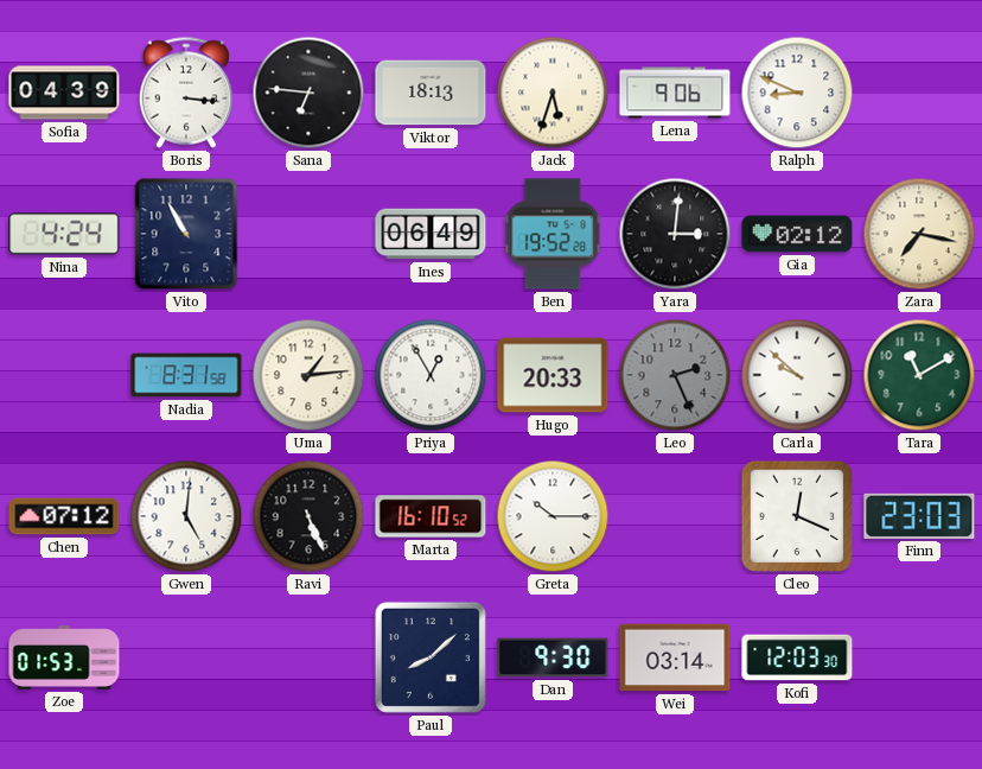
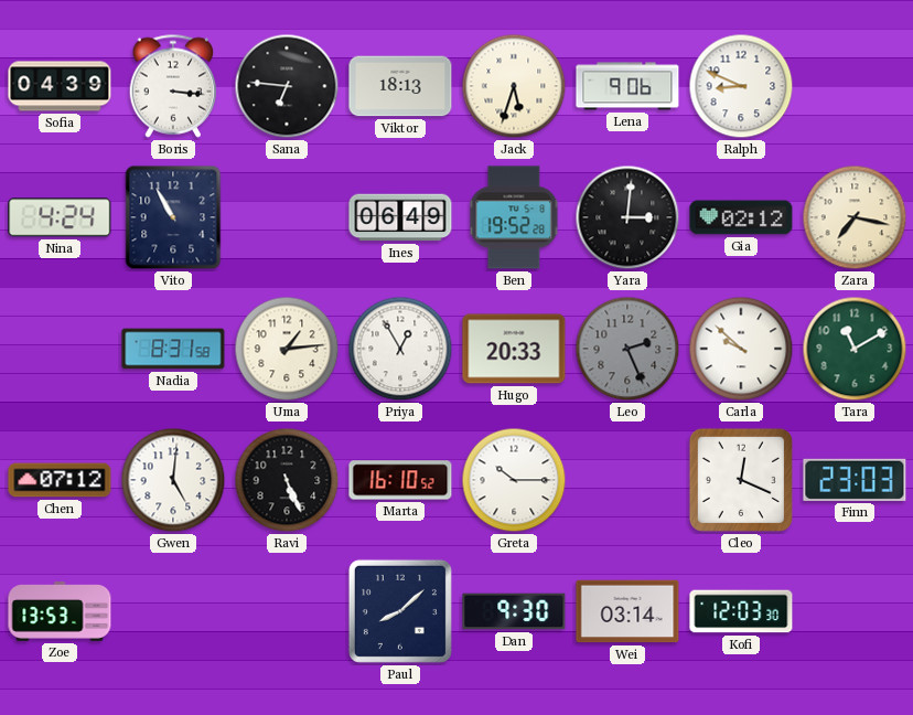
Zoe: 01:53 -> 13:53
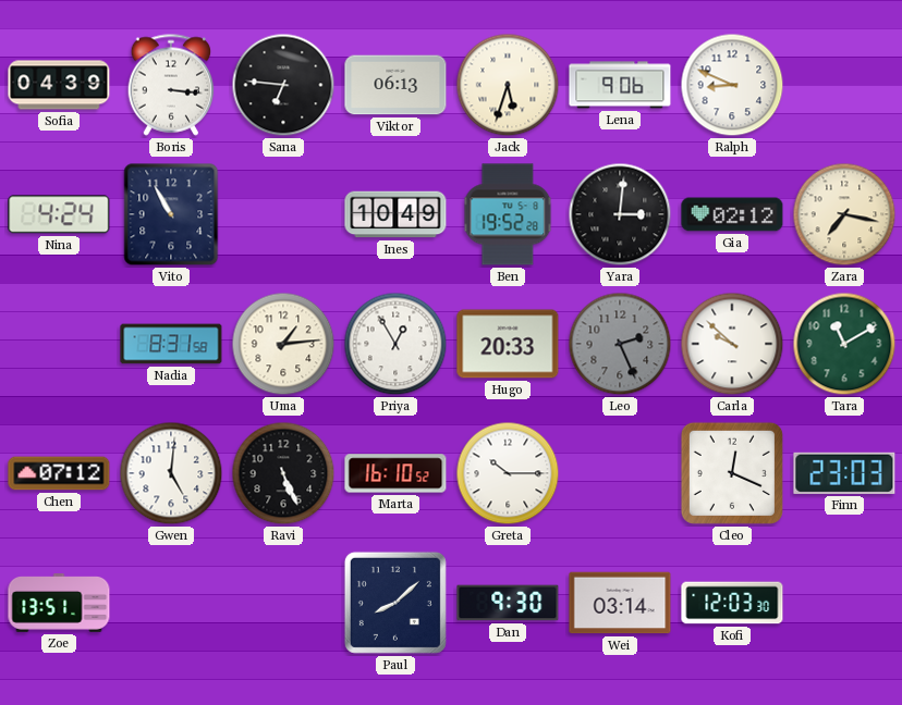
Viktor: 18:13 -> 06:13
Ines: 06:49 -> 10:49
Zoe: 13:53 -> 13:51
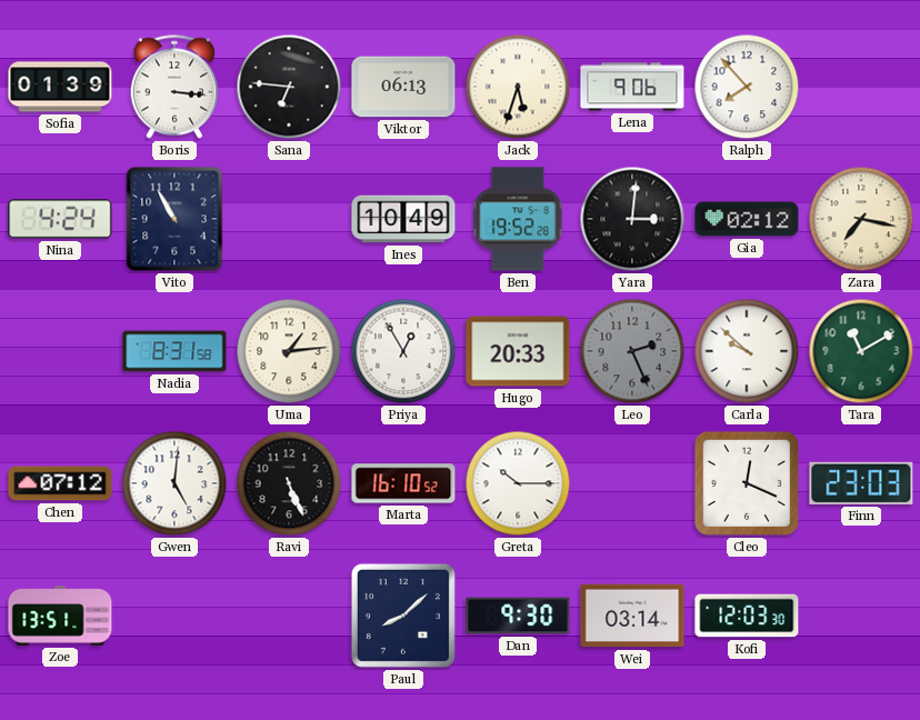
Sofia: 04:39 -> 01:39
Ralph: 8:49 -> 7:53
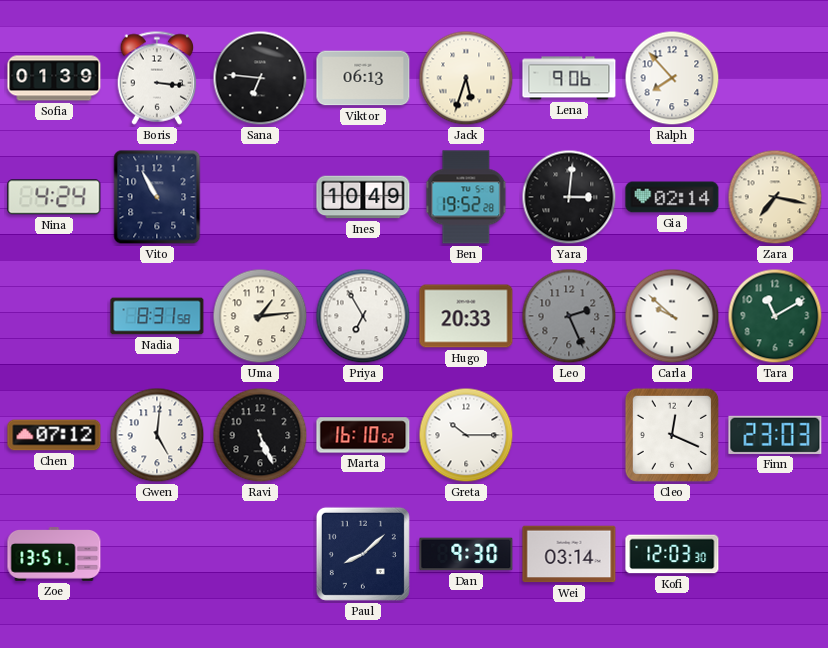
Gia: 02:12 -> 02:14
Priya: 12:55 -> 6:55
